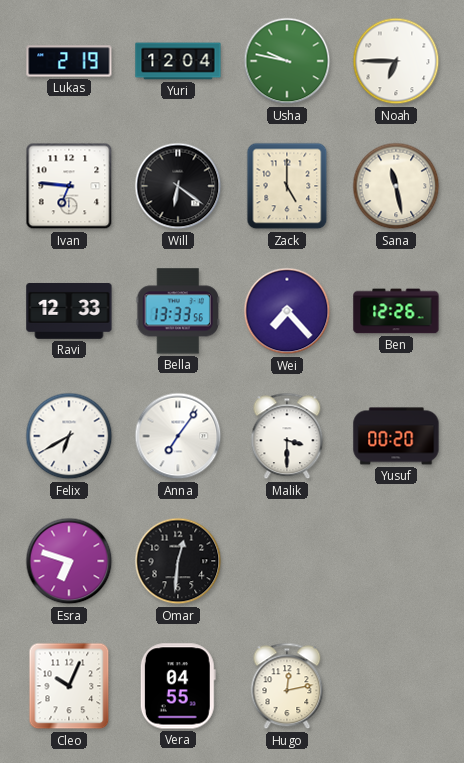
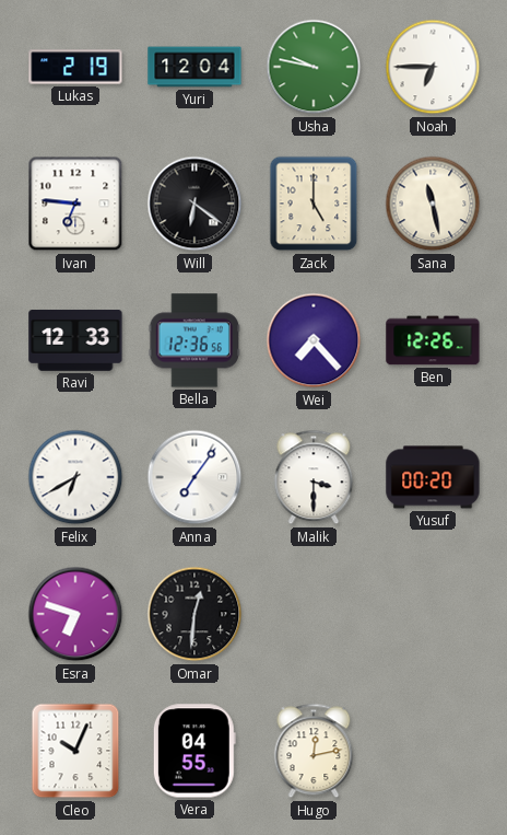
Bella: 13:33 -> 12:36
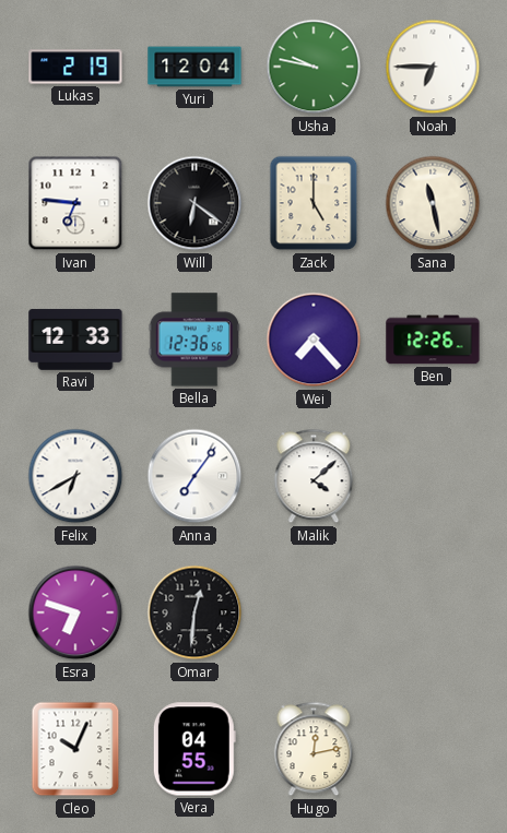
Malik: 3:30 -> 4:08
Yusuf: 00:20 -> none
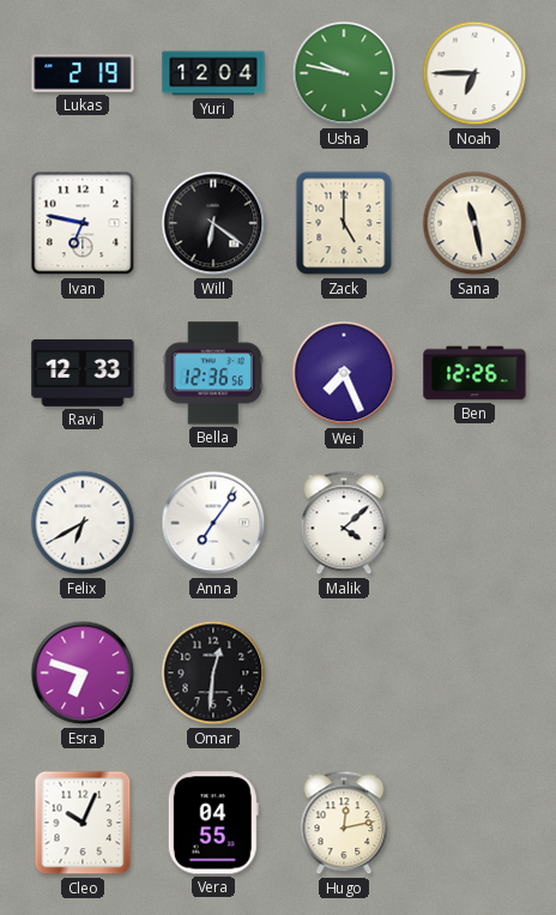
Ivan: 6:46 -> 6:47
Wei: 7:23 -> 7:26
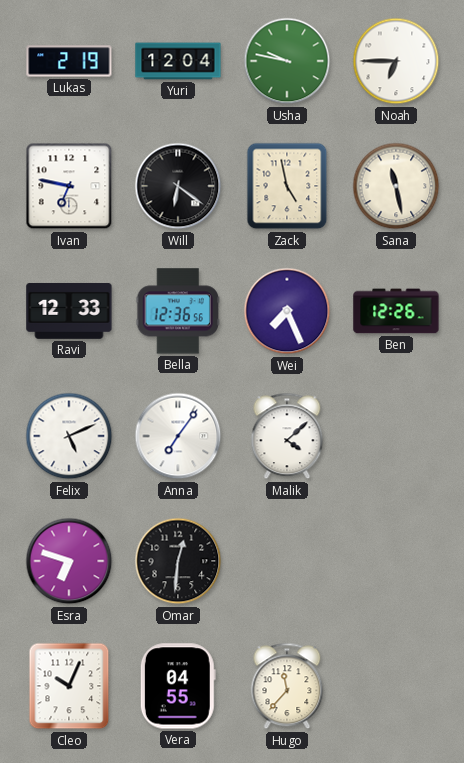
Zack: 5:00 -> 4:58
Felix: 6:40 -> 5:11
Hugo: 12:13 -> 11:37
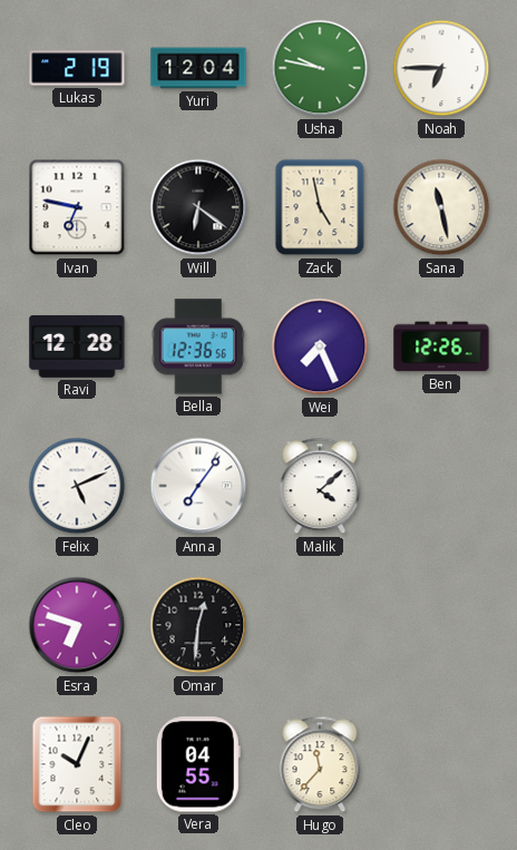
Ravi: 12:33 -> 12:28
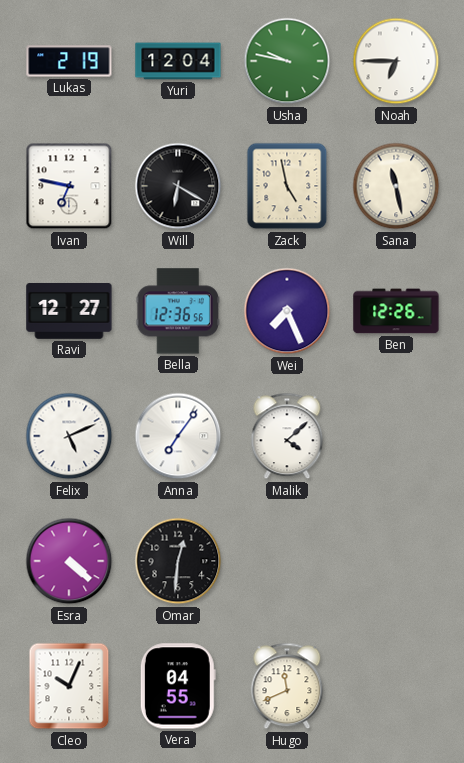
Will: 6:21 -> 6:20
Ravi: 12:28 -> 12:27
Esra: 6:48 -> 4:22
Hugo: 11:37 -> 11:41
